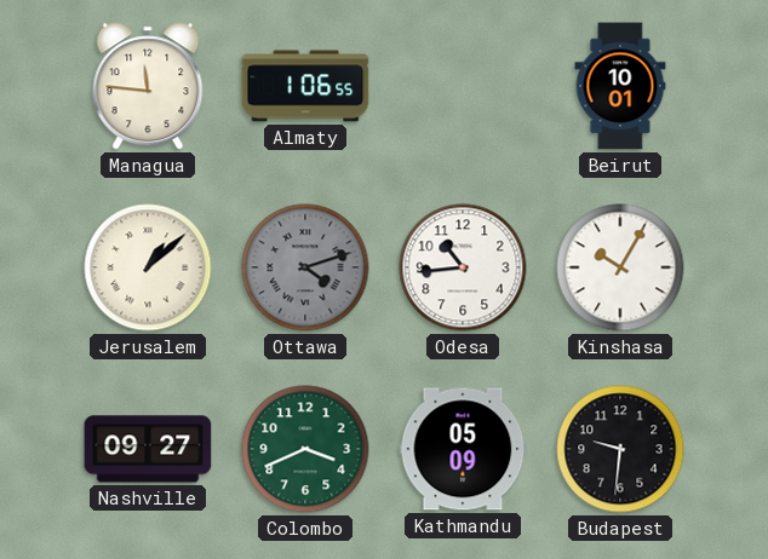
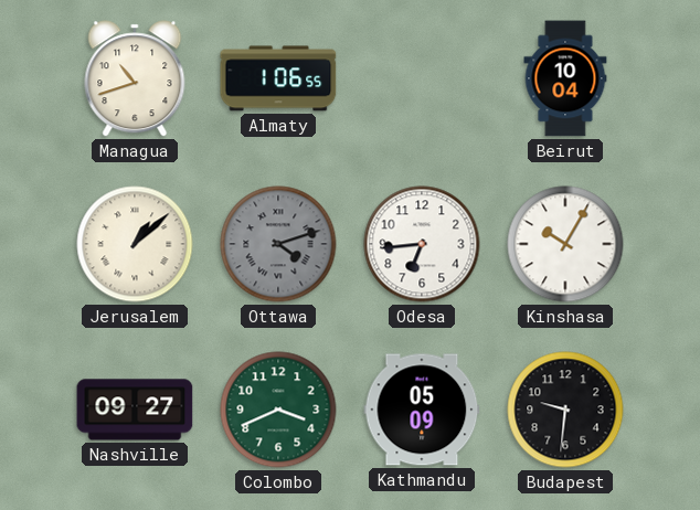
Managua: 11:46 -> 10:42
Beirut: 10:01 -> 10:04
Odesa: 10:44 -> 6:44
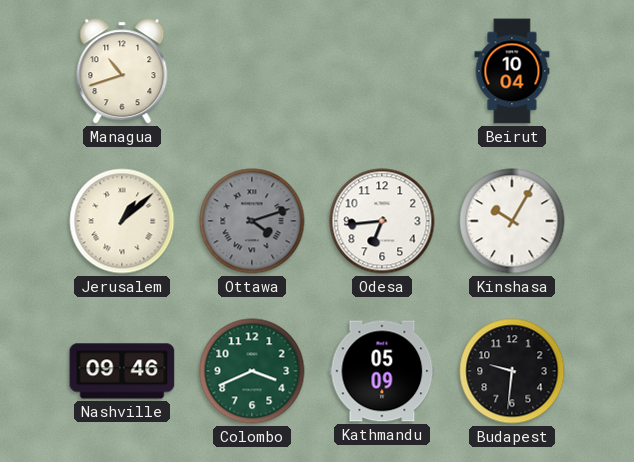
Almaty: 1:06 -> none
Nashville: 09:27 -> 09:46
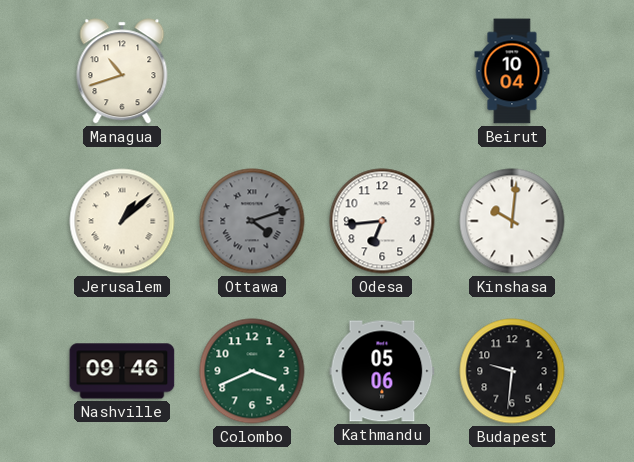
Kinshasa: 10:05 -> 10:01
Kathmandu: 05:09 -> 05:06
